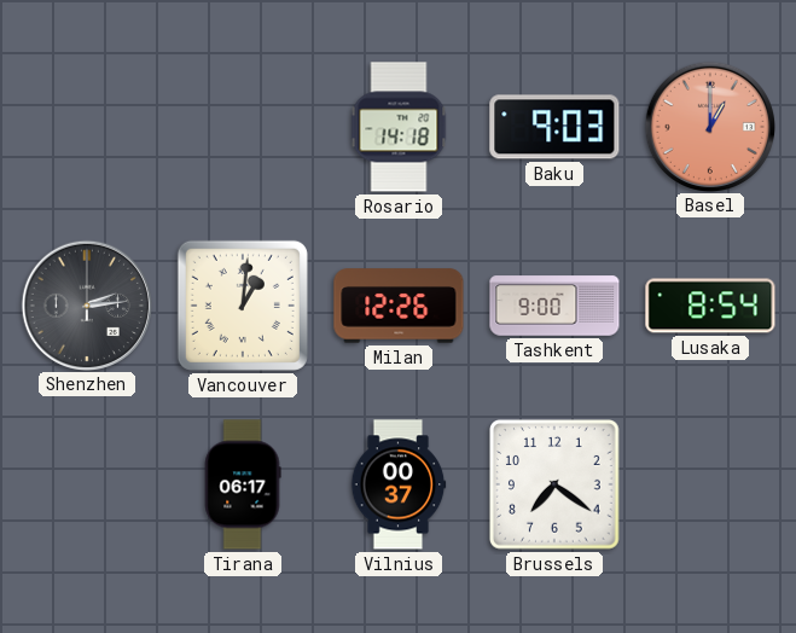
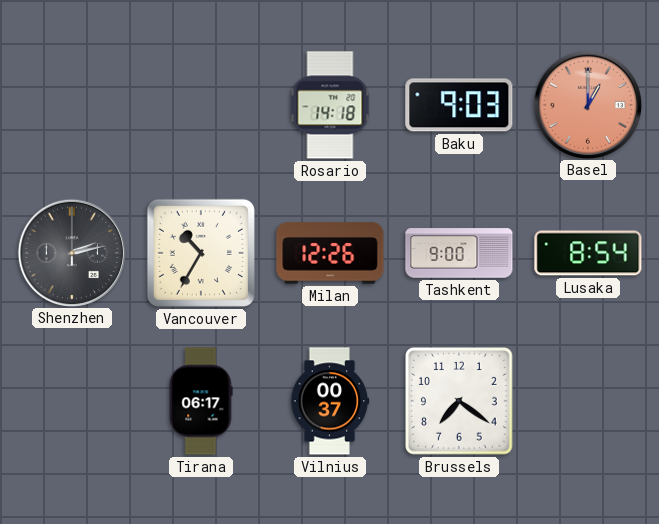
Shenzhen: 2:14 -> 2:13
Vancouver: 1:01 -> 10:35
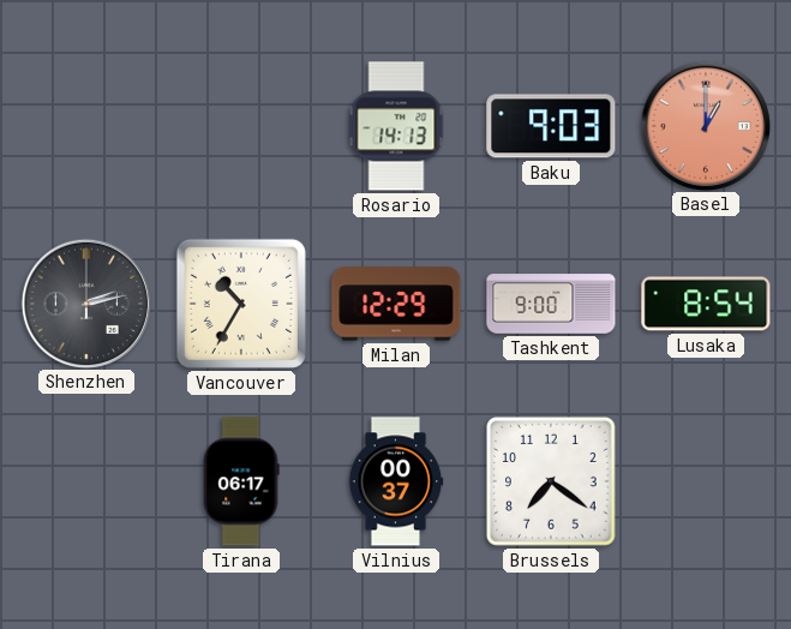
Rosario: 14:18 -> 14:13
Milan: 12:26 -> 12:29
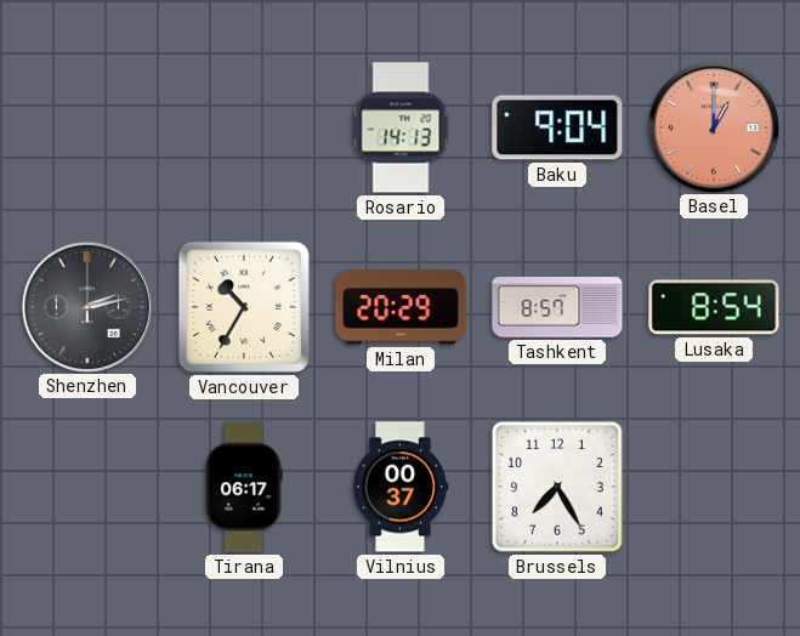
Baku: 9:03 -> 9:04
Milan: 12:29 -> 20:29
Tashkent: 9:00 -> 8:57
Brussels: 7:21 -> 7:25
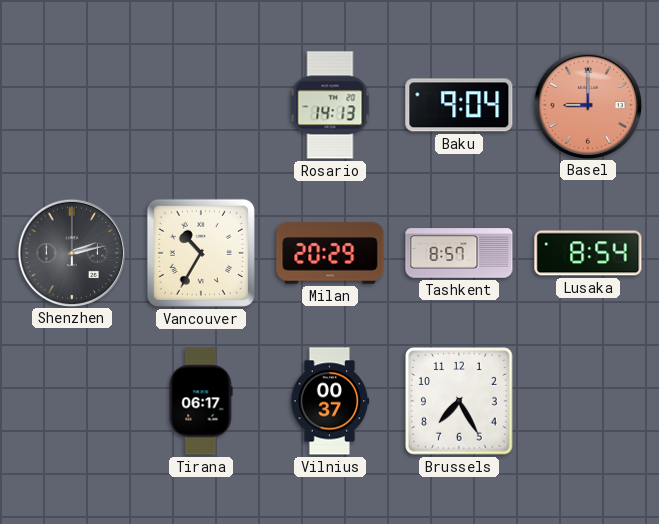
Basel: 1:00 -> 9:00
